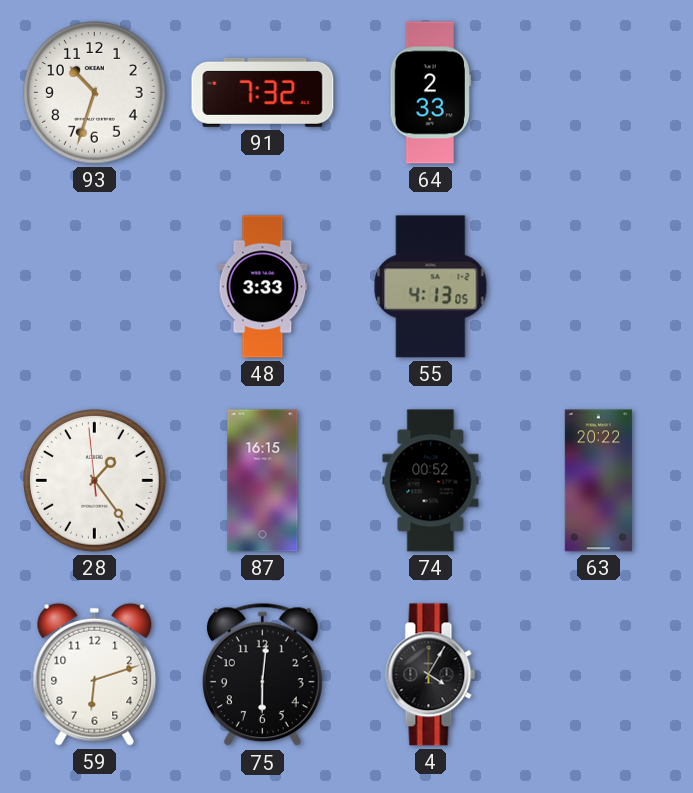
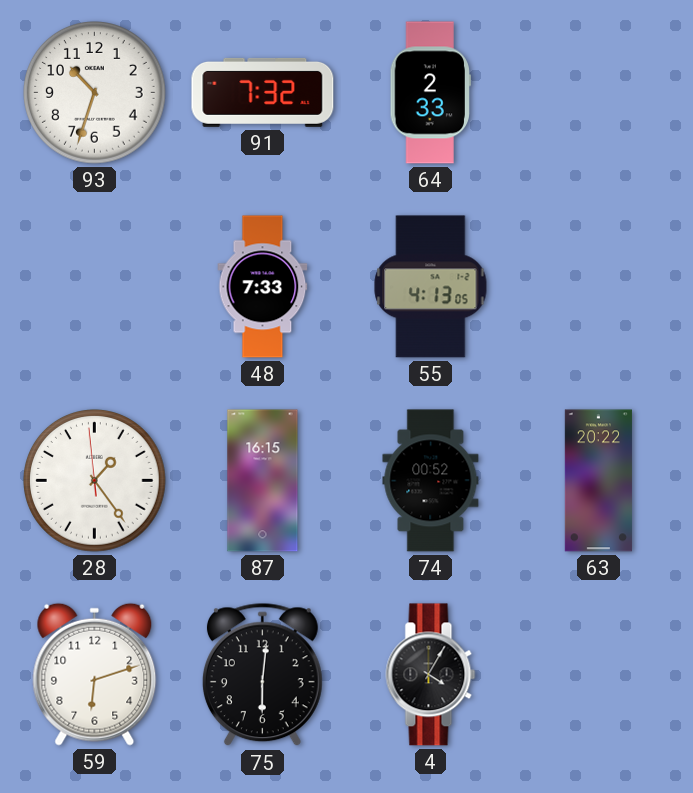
48: 3:33 -> 7:33
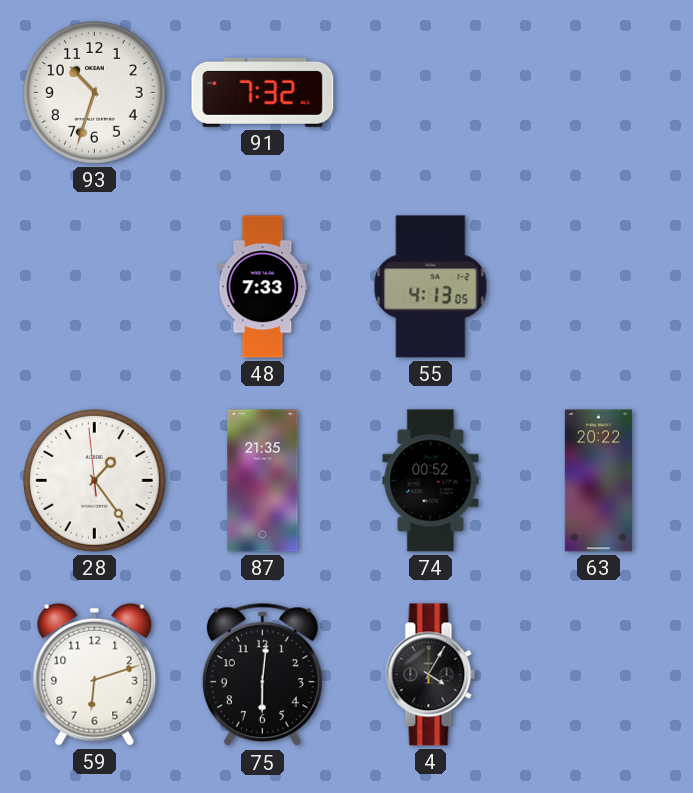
64: 2:33 -> none
87: 16:15 -> 21:35
